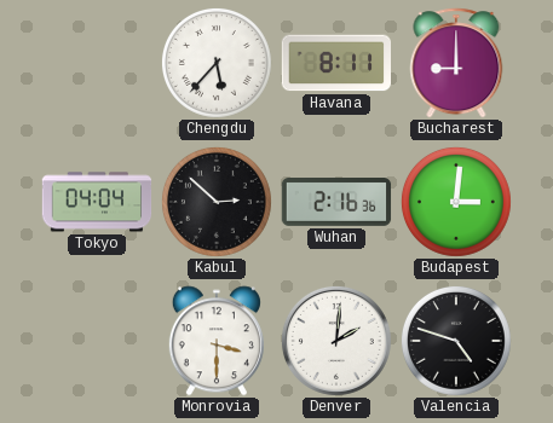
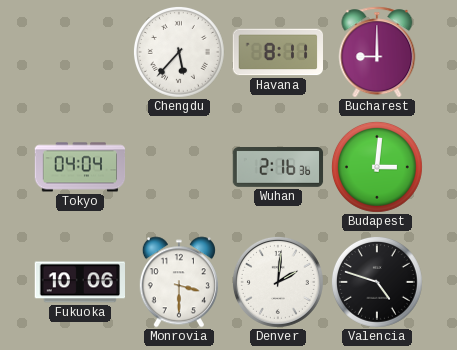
Kabul: 2:52 -> none
Fukuoka: none -> 10:06
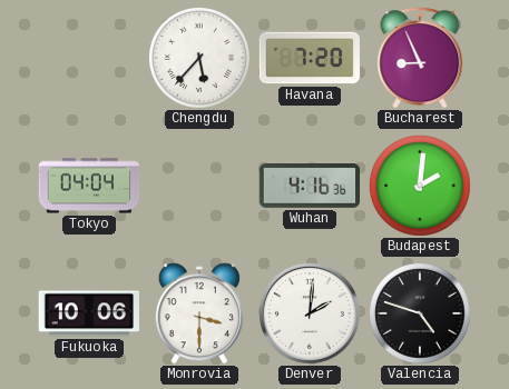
Havana: 8:11 -> 7:20
Bucharest: 9:00 -> 8:56
Wuhan: 2:16 -> 4:16
Budapest: 3:01 -> 2:01
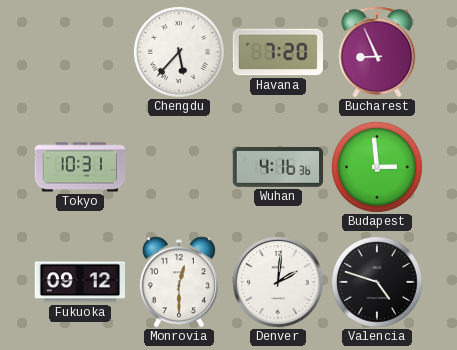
Tokyo: 04:04 -> 10:31
Budapest: 2:01 -> 2:59
Fukuoka: 10:06 -> 09:12
Monrovia: 3:30 -> 12:30
